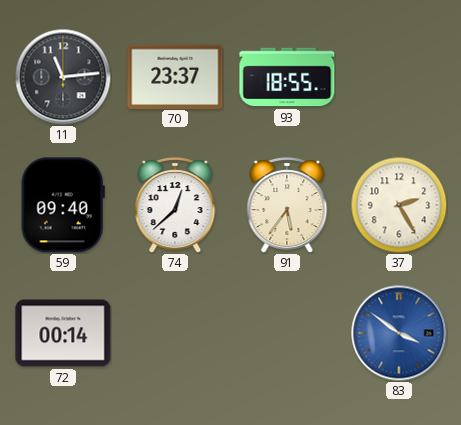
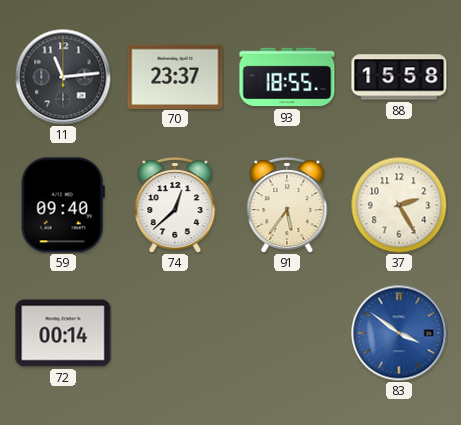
88: none -> 15:58
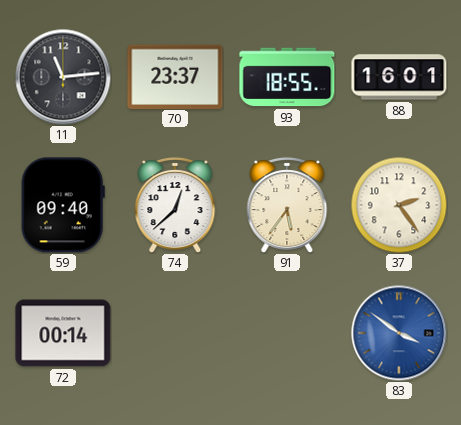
88: 15:58 -> 16:01
37: 2:25 -> 2:24
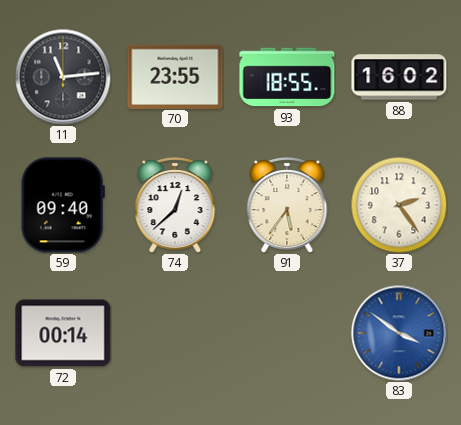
70: 23:37 -> 23:55
88: 16:01 -> 16:02
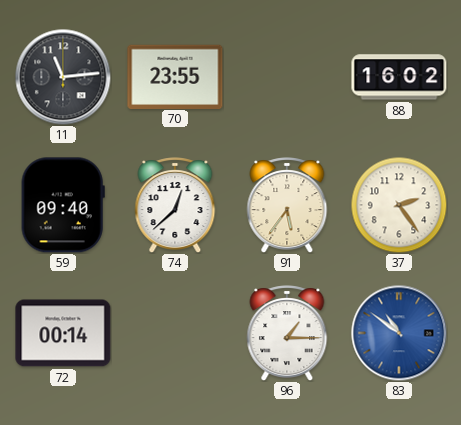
93: 18:55 -> none
96: none -> 1:15
83: 3:51 -> 10:51
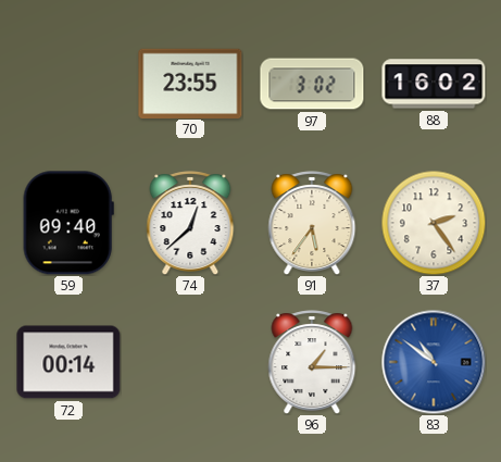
11: 11:14 -> none
97: none -> 3:02
